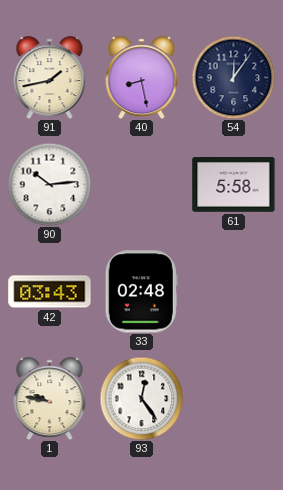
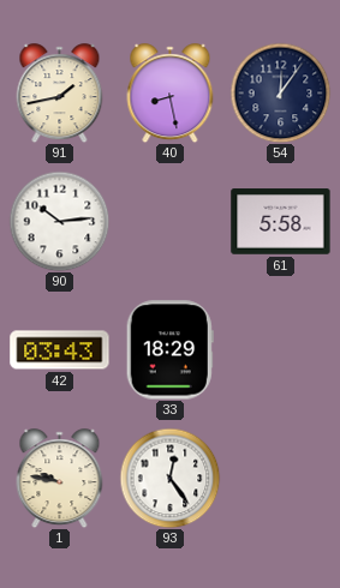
33: 02:48 -> 18:29
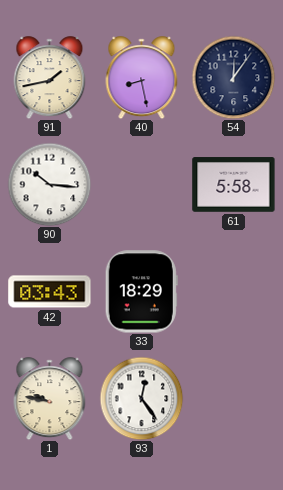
90: 10:14 -> 10:16
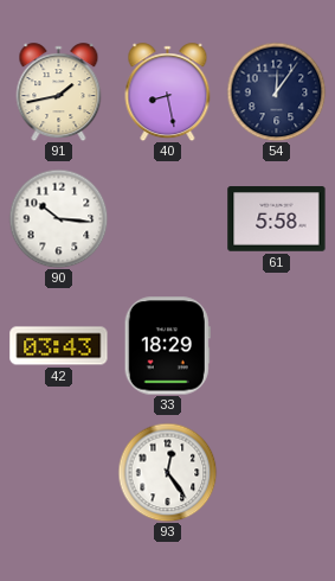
1: 9:47 -> none
